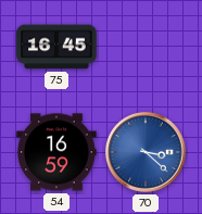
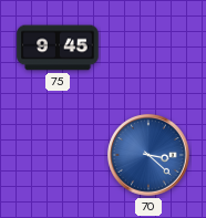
75: 16:45 -> 9:45
54: 16:59 -> none
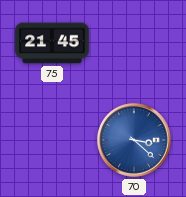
75: 9:45 -> 21:45
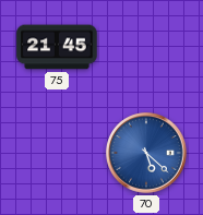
70: 3:22 -> 5:22
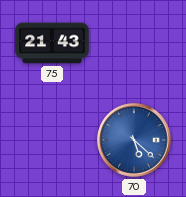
75: 21:45 -> 21:43
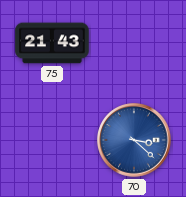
70: 5:22 -> 3:22
